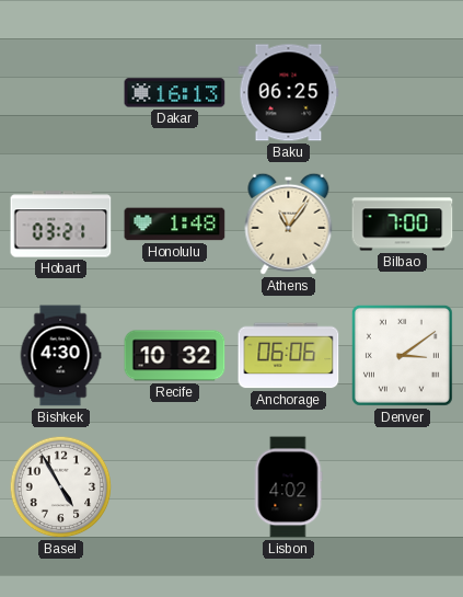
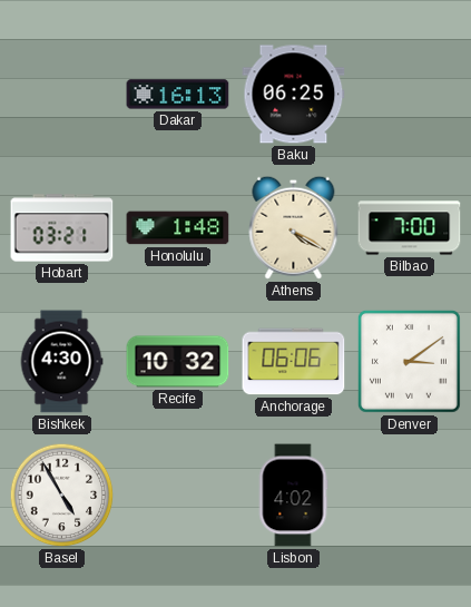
Athens: 11:06 -> 4:20
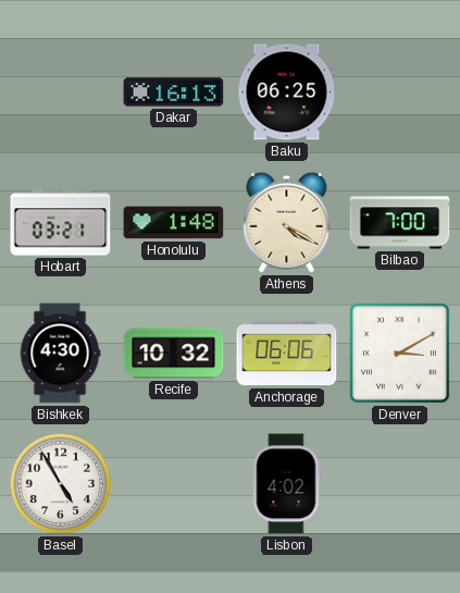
Denver: 3:09 -> 3:10
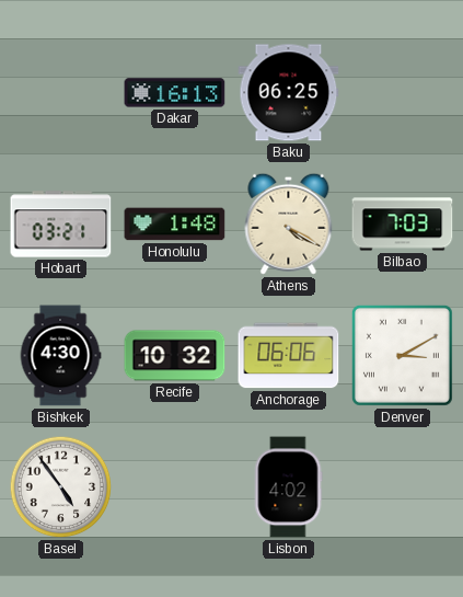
Bilbao: 7:00 -> 7:03
Basel: 4:55 -> 4:54
